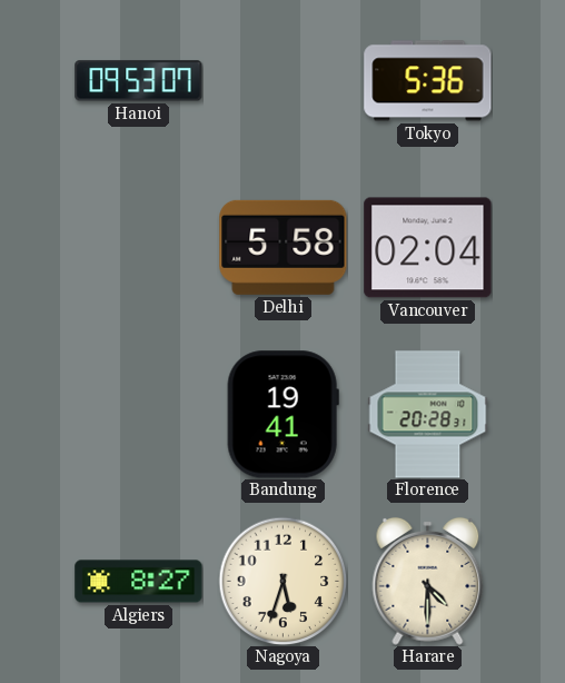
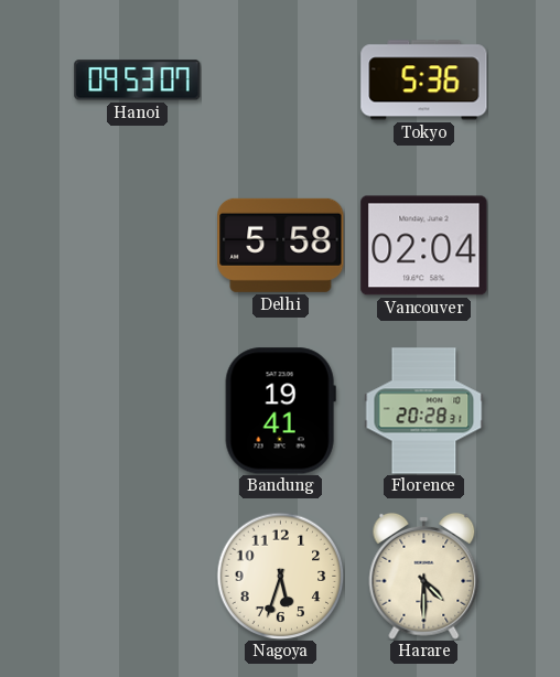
Algiers: 8:27 -> none
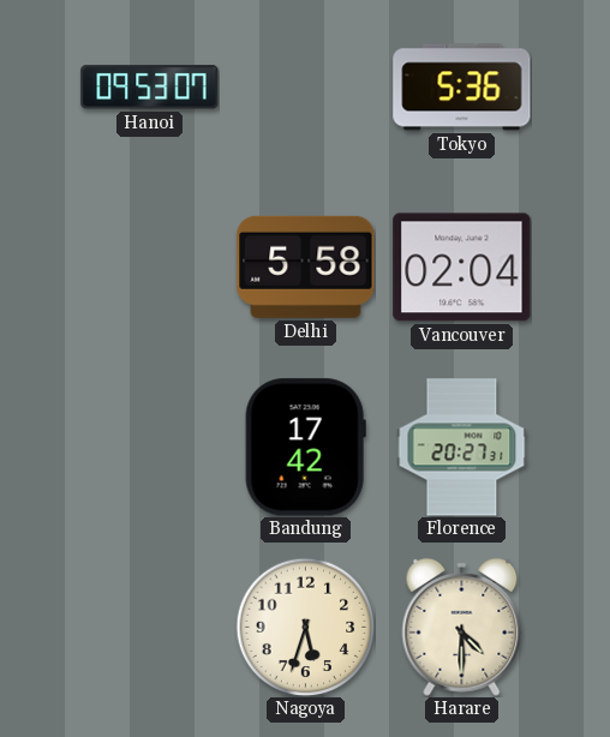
Bandung: 19:41 -> 17:42
Florence: 20:28 -> 20:27
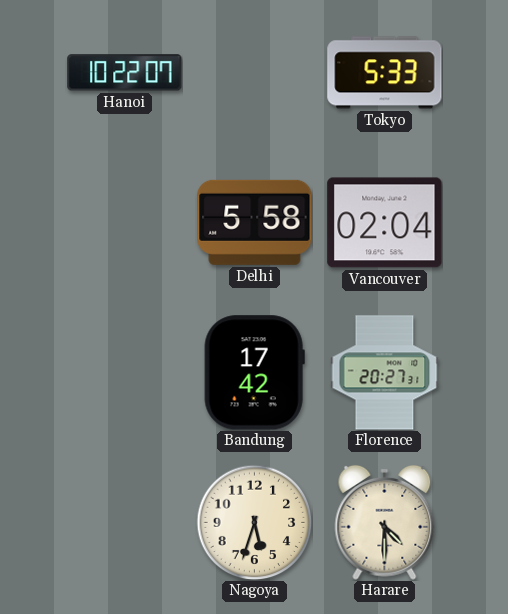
Hanoi: 09:53 -> 10:22
Tokyo: 5:36 -> 5:33
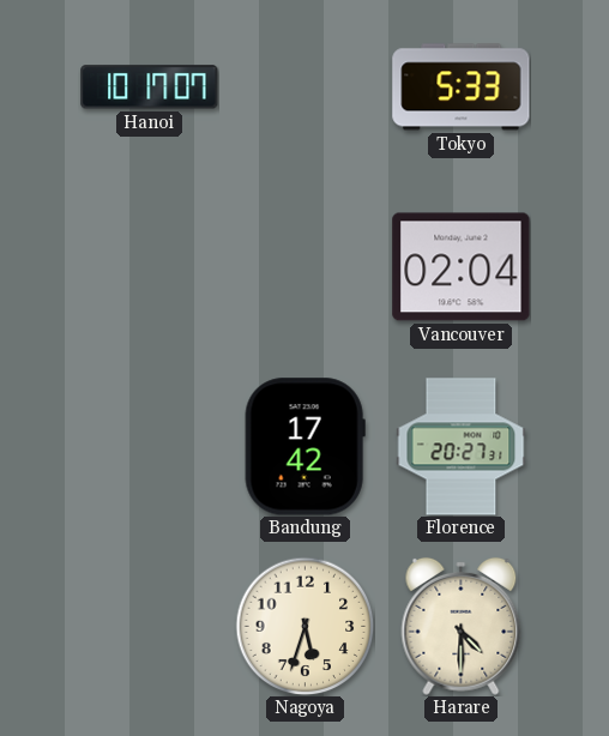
Hanoi: 10:22 -> 10:17
Delhi: 5:58 -> none
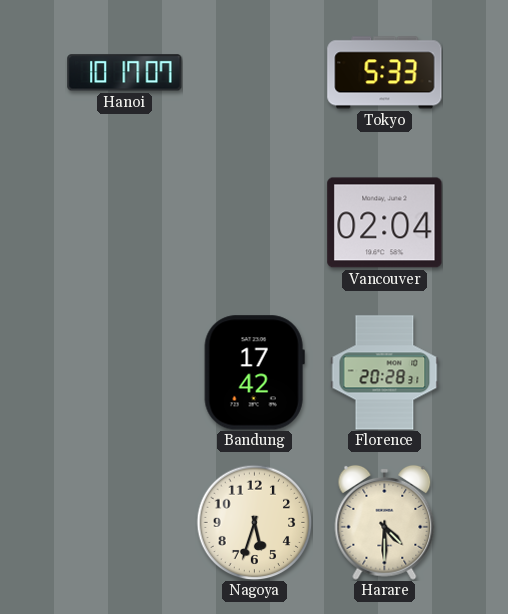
Florence: 20:27 -> 20:28
